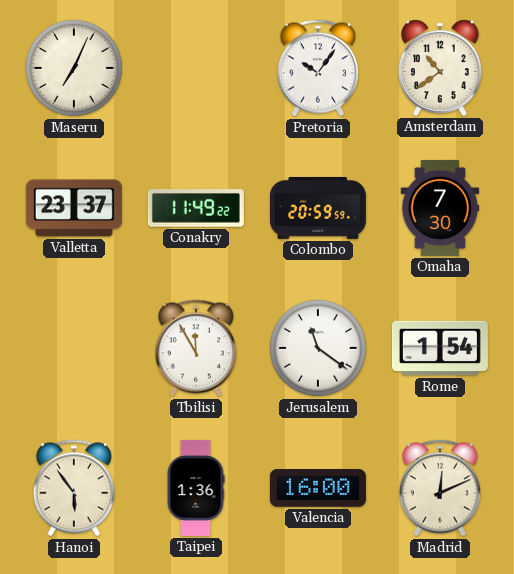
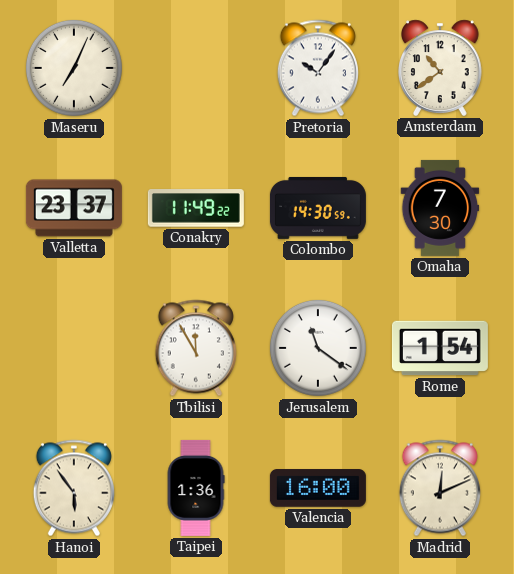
Colombo: 20:59 -> 14:30
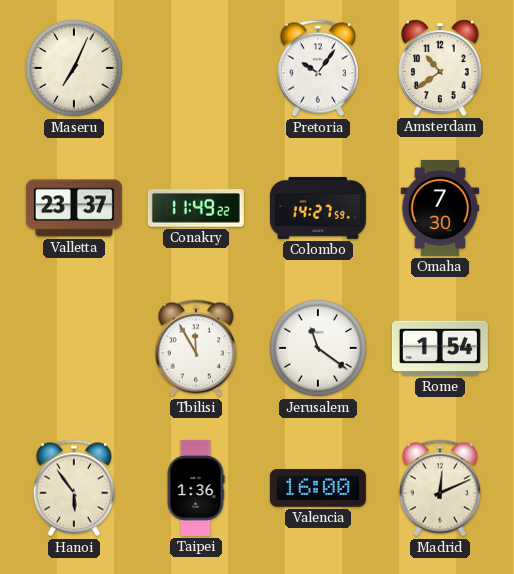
Colombo: 14:30 -> 14:27
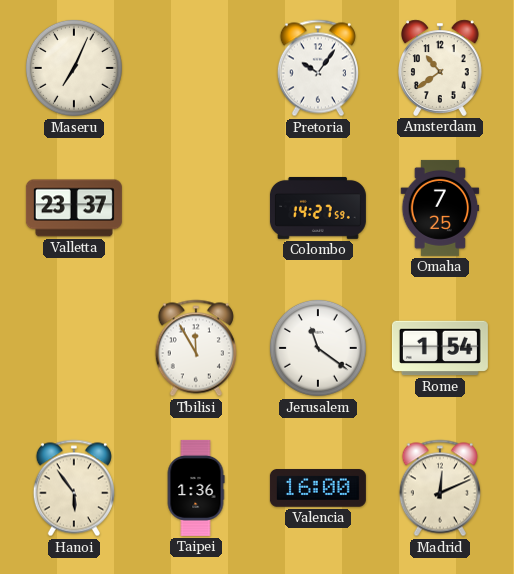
Conakry: 11:49 -> none
Omaha: 7:30 -> 7:25
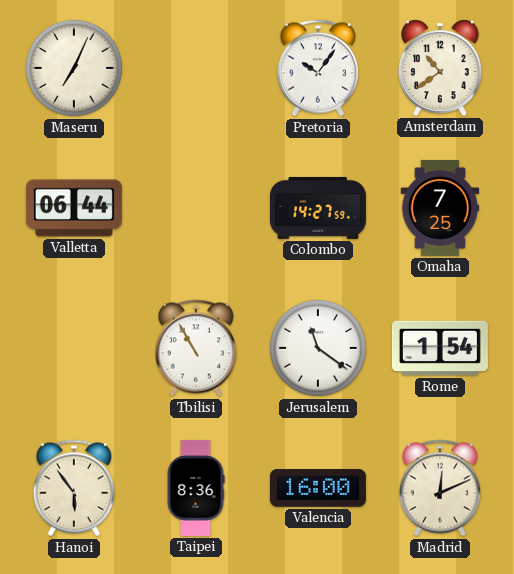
Valletta: 23:37 -> 06:44
Tbilisi: 11:55 -> 10:55
Taipei: 1:36 -> 8:36
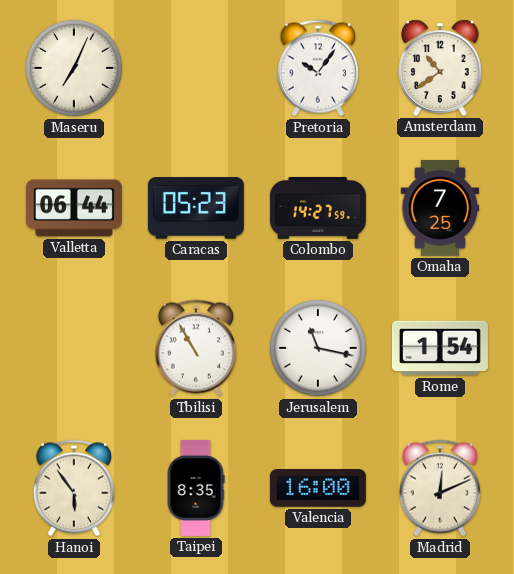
Caracas: none -> 05:23
Jerusalem: 11:21 -> 11:17
Taipei: 8:36 -> 8:35
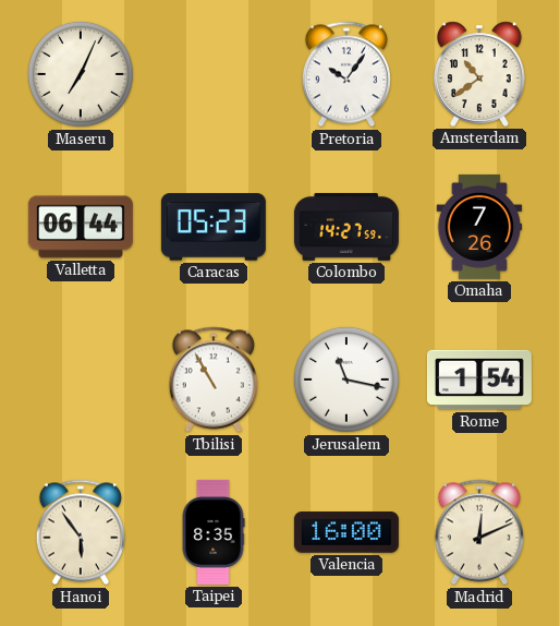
Omaha: 7:25 -> 7:26
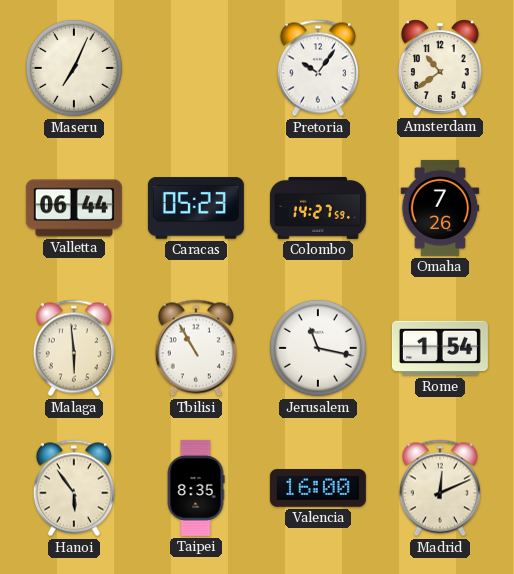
Malaga: none -> 5:59
